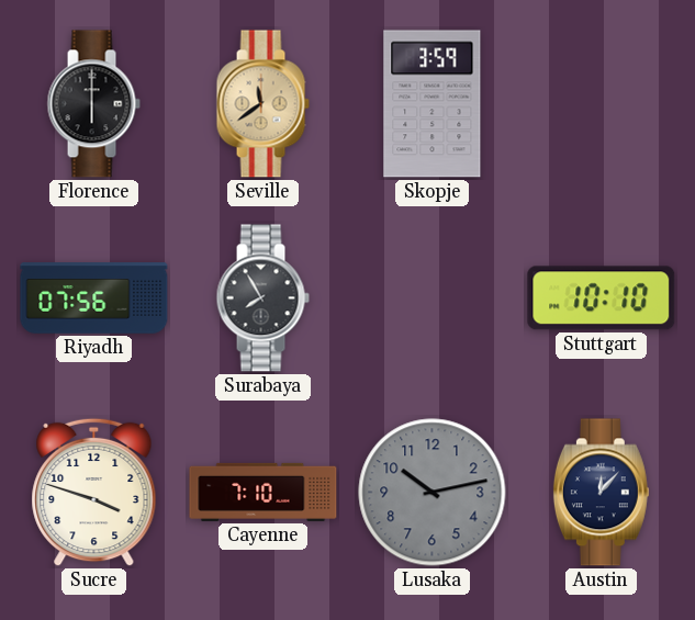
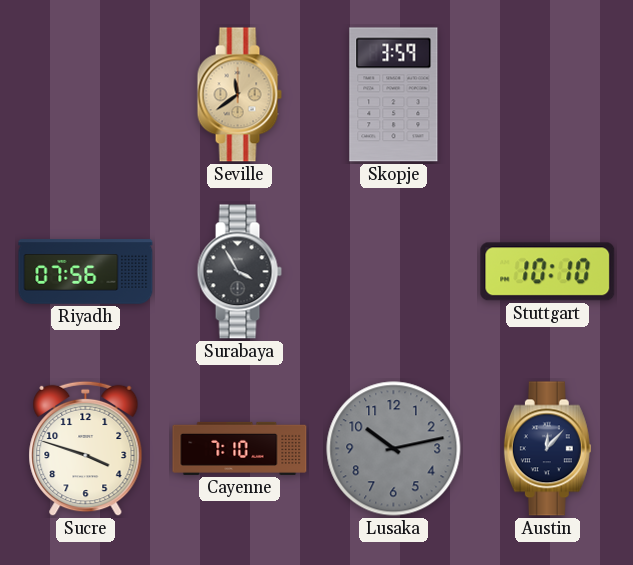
Florence: 6:00 -> none
Surabaya: 7:55 -> 3:55
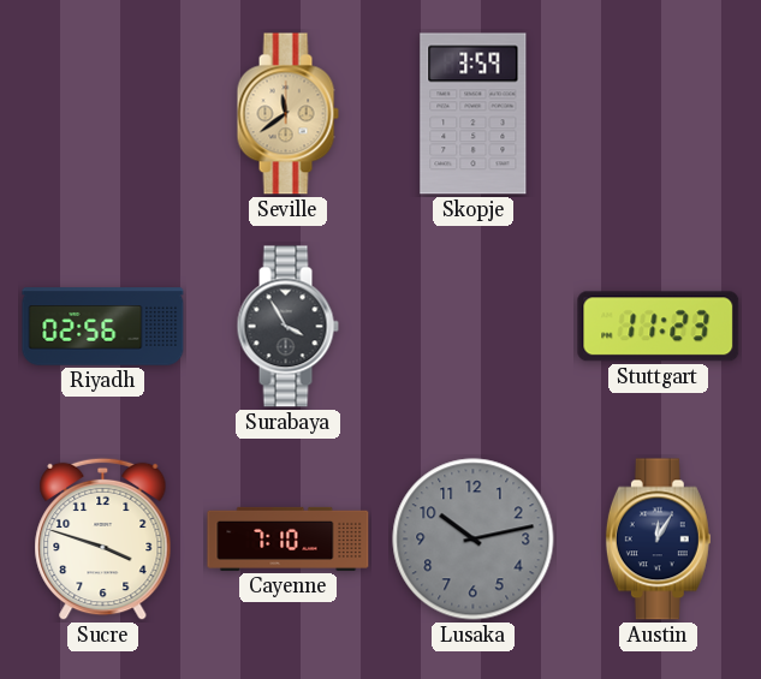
Riyadh: 07:56 -> 02:56
Stuttgart: 10:10 -> 11:23
Austin: 12:07 -> 12:05
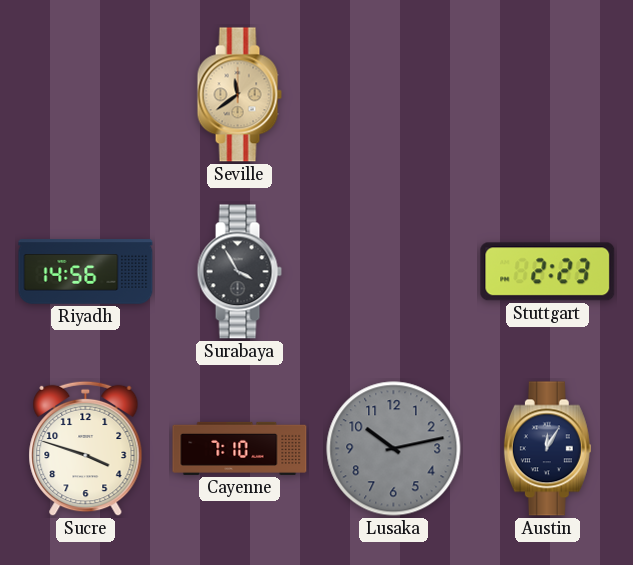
Skopje: 3:59 -> none
Riyadh: 02:56 -> 14:56
Stuttgart: 11:23 -> 2:23
